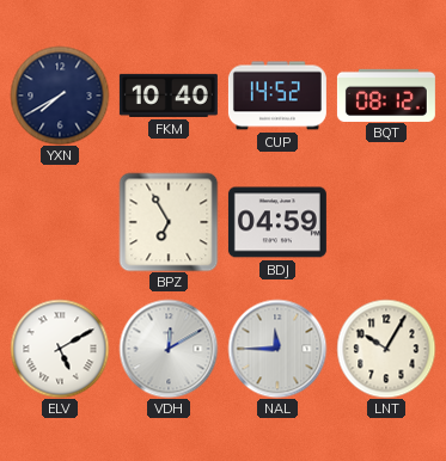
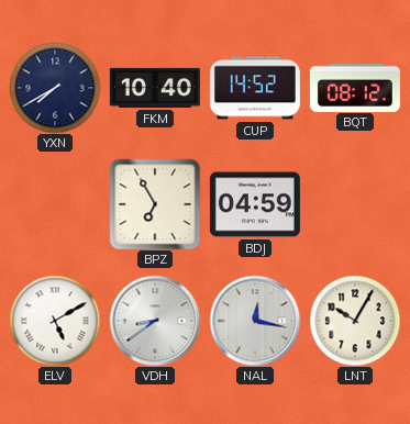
VDH: 12:10 -> 8:39
NAL: 11:45 -> 12:17
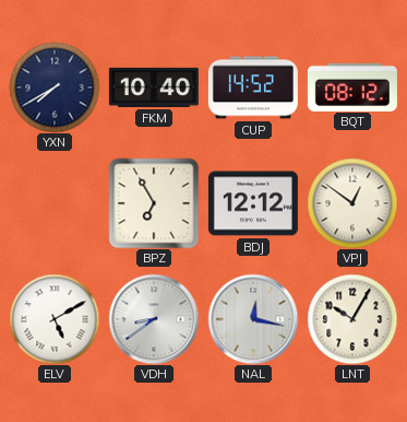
BDJ: 04:59 -> 12:12
VPJ: none -> 12:51
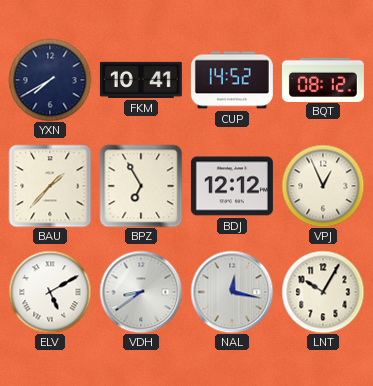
FKM: 10:40 -> 10:41
BAU: none -> 1:37
VPJ: 12:51 -> 12:56
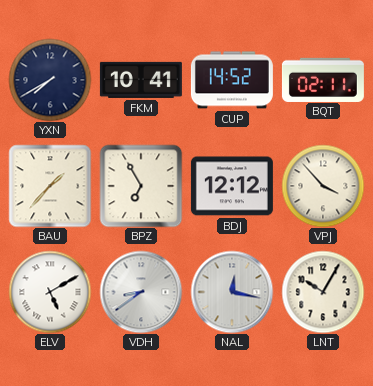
BQT: 08:12 -> 02:11
VPJ: 12:56 -> 3:53
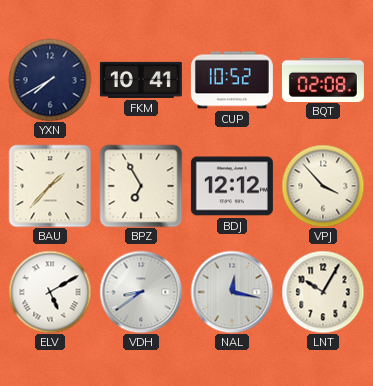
CUP: 14:52 -> 10:52
BQT: 02:11 -> 02:08
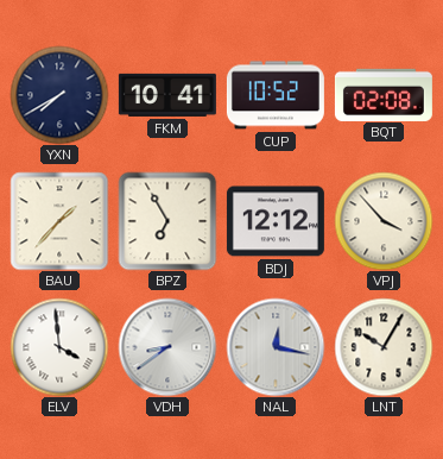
ELV: 5:10 -> 3:59
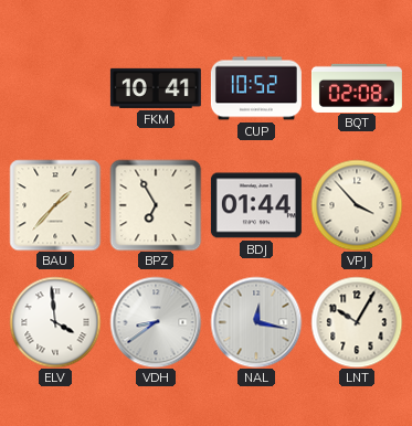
YXN: 7:40 -> none
BDJ: 12:12 -> 01:44
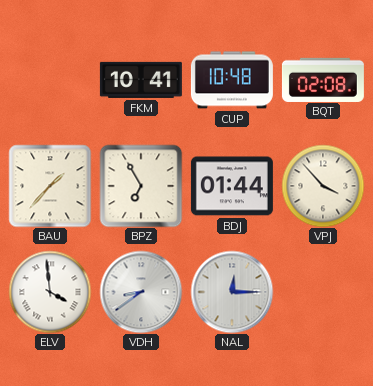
CUP: 10:52 -> 10:48
NAL: 12:17 -> 12:15
LNT: 10:05 -> none
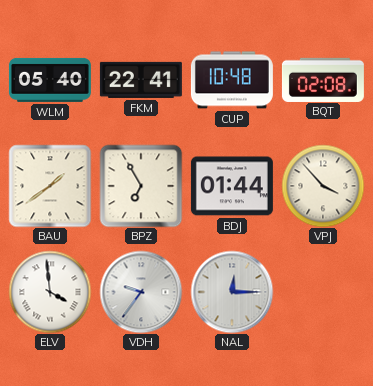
WLM: none -> 05:40
FKM: 10:41 -> 22:41
BAU: 1:37 -> 1:39
VDH: 8:39 -> 9:36
